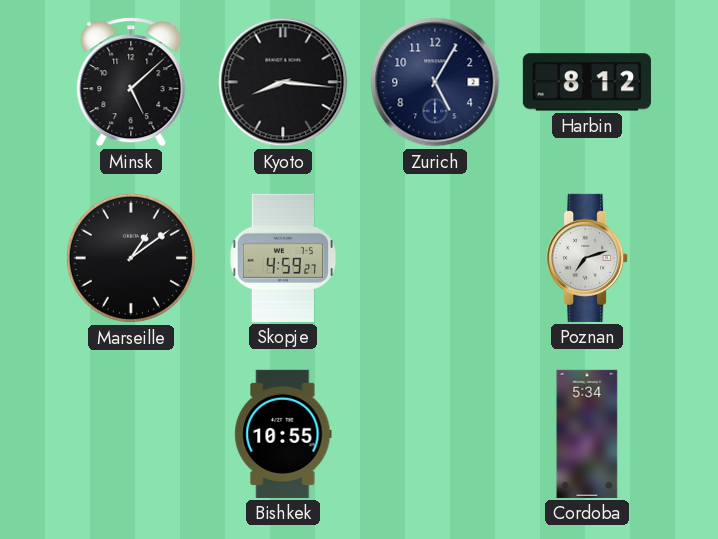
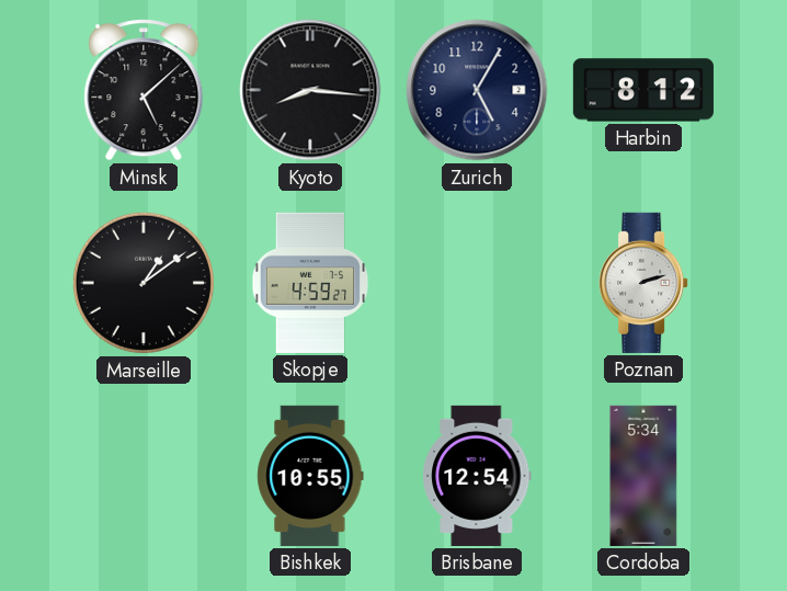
Poznan: 7:12 -> 2:12
Brisbane: none -> 12:54
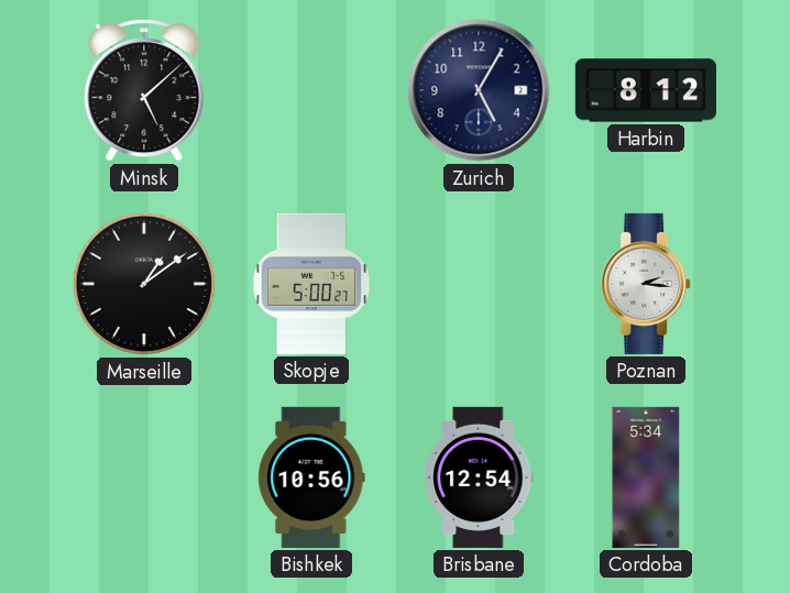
Kyoto: 8:16 -> none
Skopje: 4:59 -> 5:00
Poznan: 2:12 -> 2:16
Bishkek: 10:55 -> 10:56
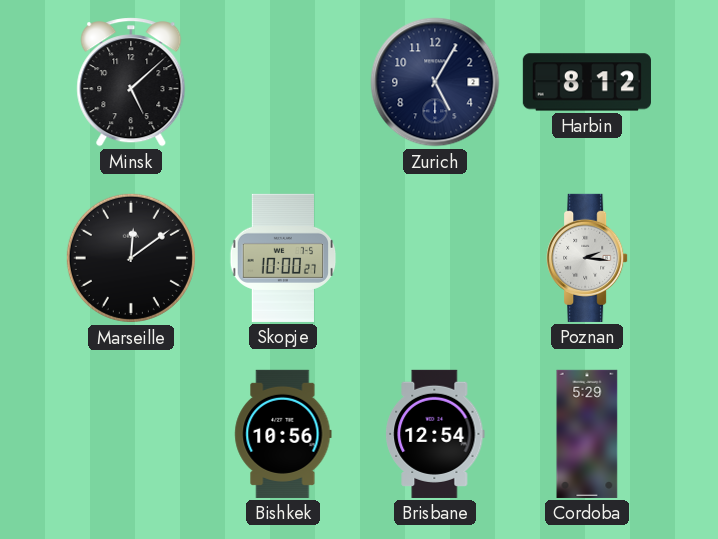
Marseille: 1:09 -> 12:09
Skopje: 5:00 -> 10:00
Cordoba: 5:34 -> 5:29
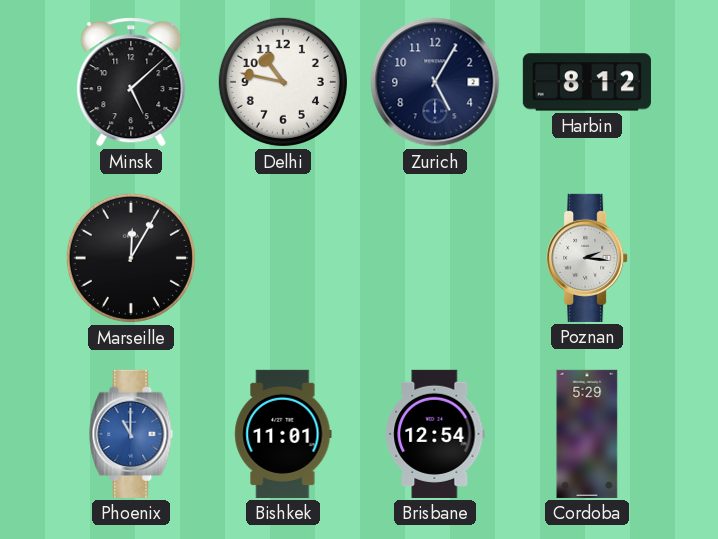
Delhi: none -> 10:47
Marseille: 12:09 -> 12:05
Skopje: 10:00 -> none
Phoenix: none -> 11:00
Bishkek: 10:56 -> 11:01
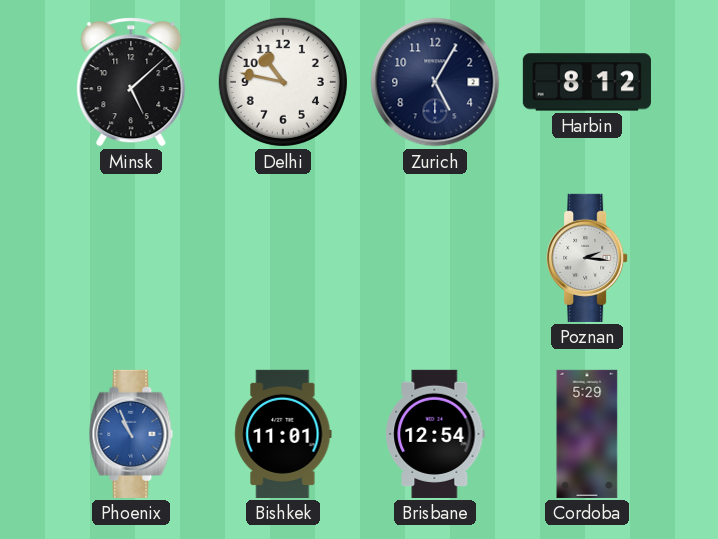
Marseille: 12:05 -> none
Phoenix: 11:00 -> 10:56
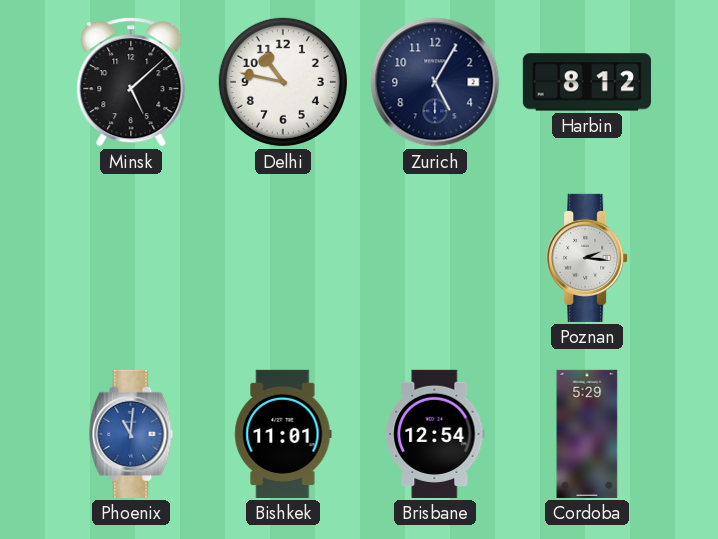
Phoenix: 10:56 -> 11:01
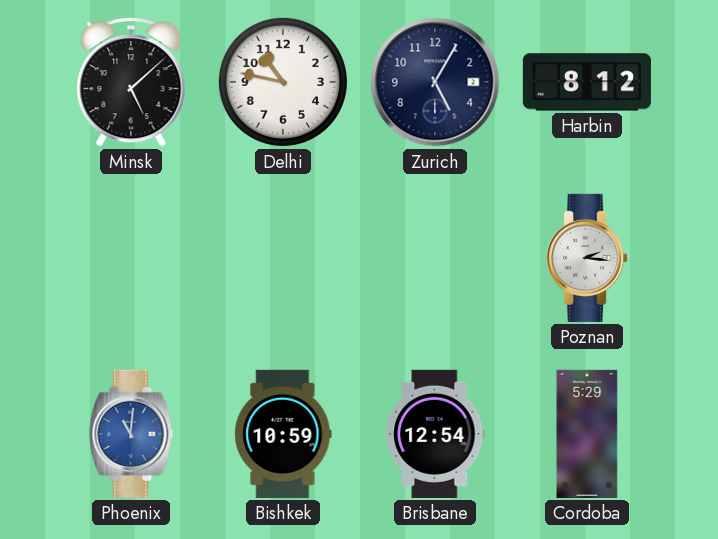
Bishkek: 11:01 -> 10:59
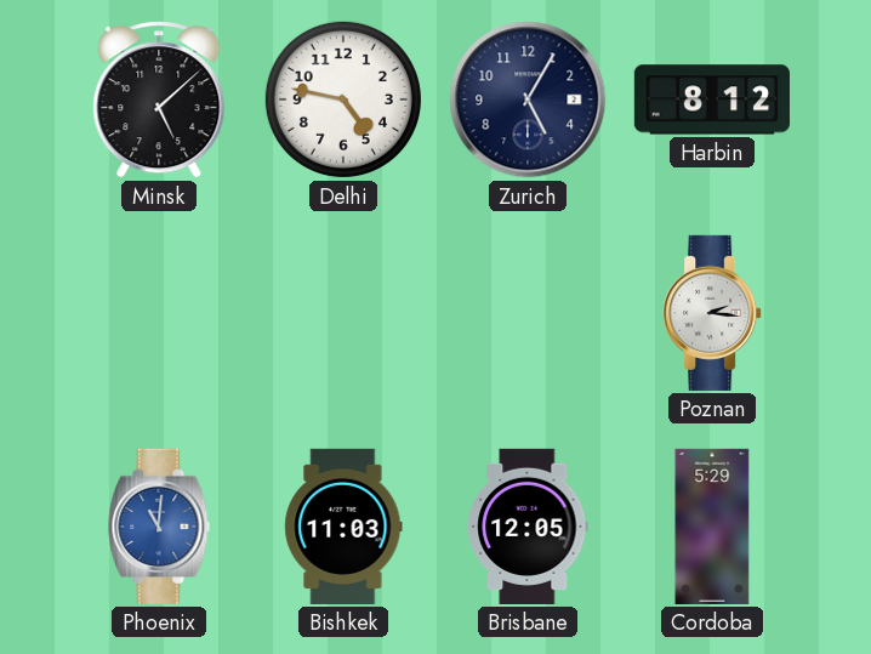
Delhi: 10:47 -> 4:47
Bishkek: 10:59 -> 11:03
Brisbane: 12:54 -> 12:05
